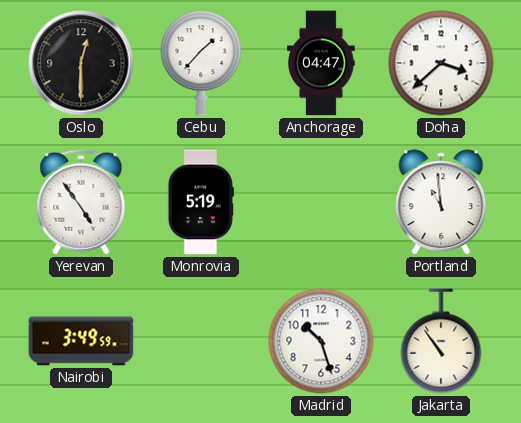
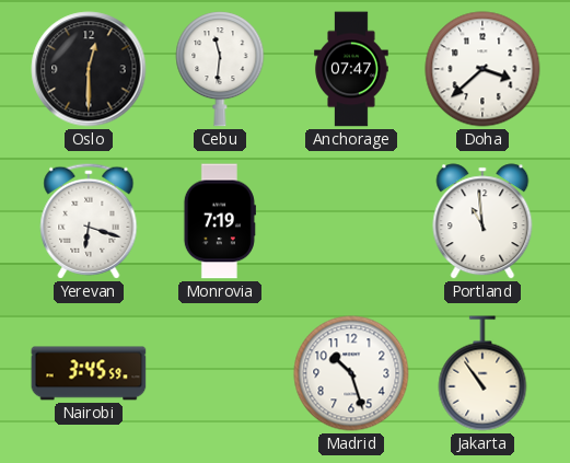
Cebu: 1:37 -> 11:31
Anchorage: 04:47 -> 07:47
Yerevan: 4:54 -> 6:18
Monrovia: 5:19 -> 7:19
Nairobi: 3:49 -> 3:45
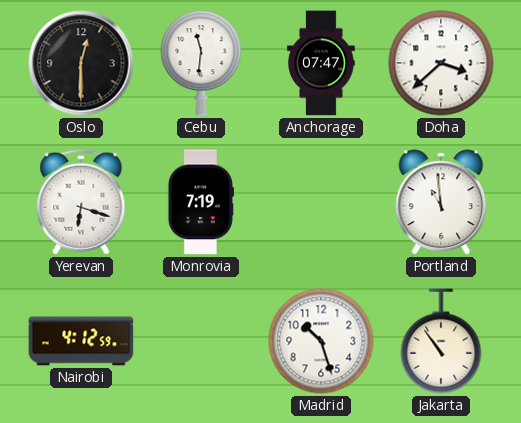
Nairobi: 3:45 -> 4:12
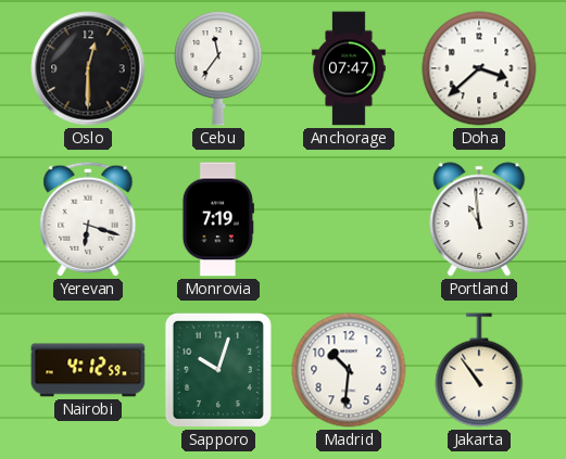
Cebu: 11:31 -> 11:36
Sapporo: none -> 10:03
Madrid: 10:27 -> 10:31
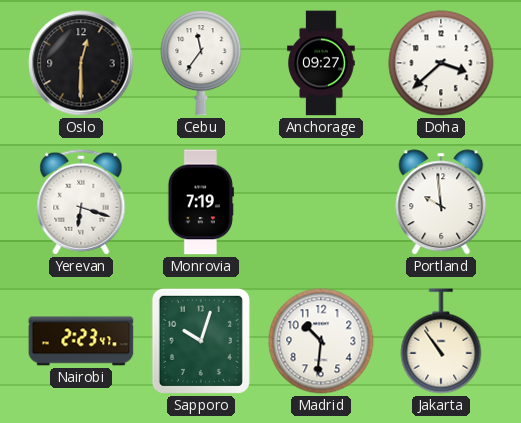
Anchorage: 07:47 -> 09:27
Portland: 10:59 -> 9:59
Nairobi: 4:12 -> 2:23
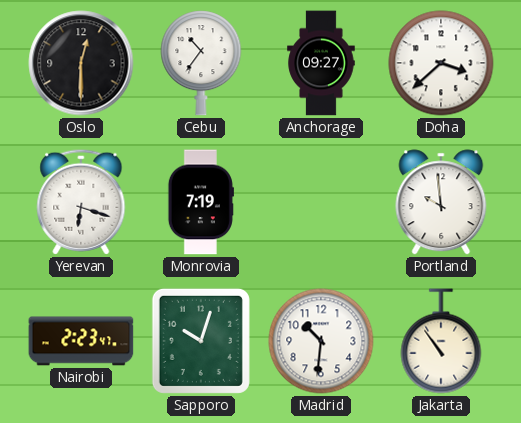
Cebu: 11:36 -> 10:36
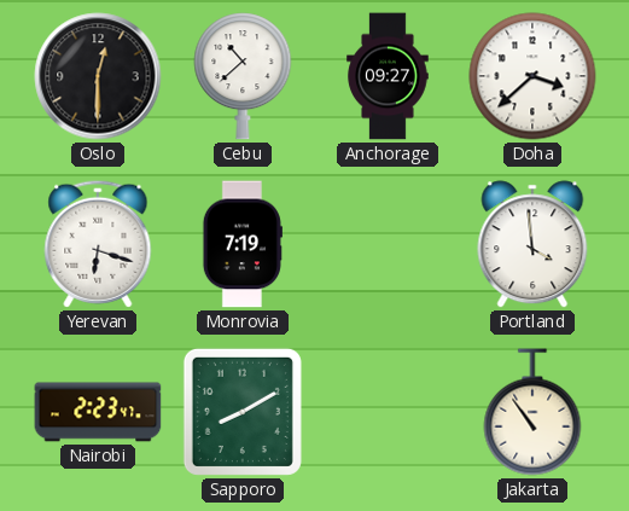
Cebu: 10:36 -> 10:38
Portland: 9:59 -> 3:59
Sapporo: 10:03 -> 8:10
Madrid: 10:31 -> none
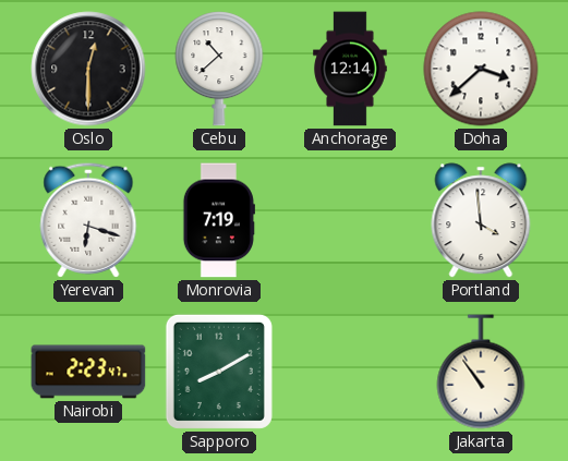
Anchorage: 09:27 -> 12:14
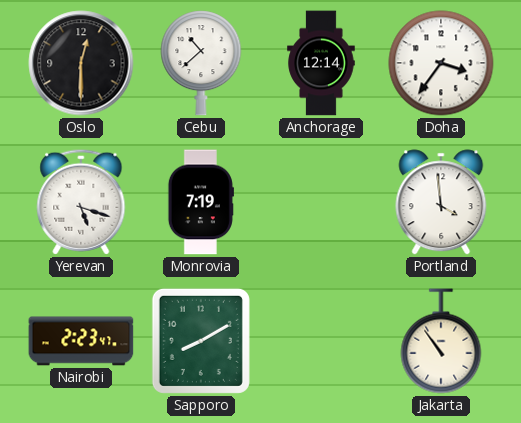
Doha: 3:38 -> 3:36
Yerevan: 6:18 -> 5:18
